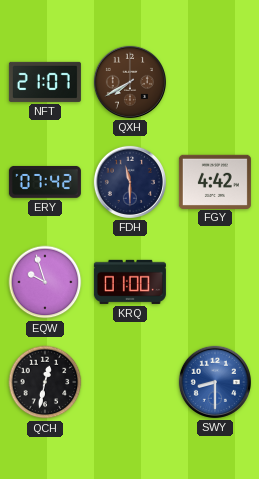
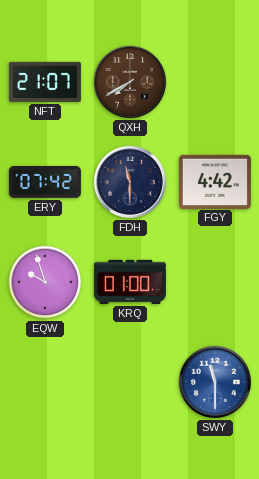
QCH: 12:32 -> none
SWY: 8:30 -> 11:30
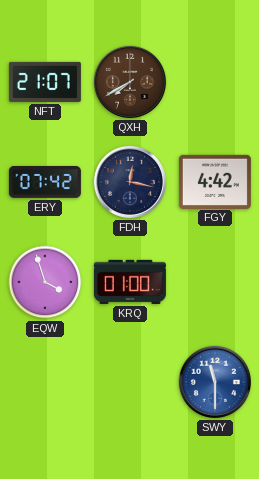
FDH: 11:30 -> 12:17
EQW: 9:57 -> 3:57
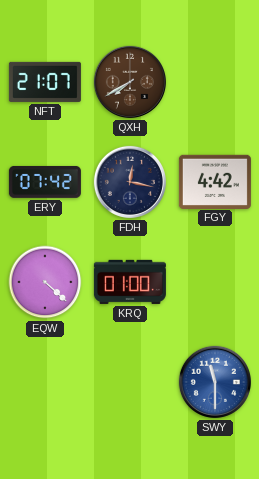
EQW: 3:57 -> 4:22
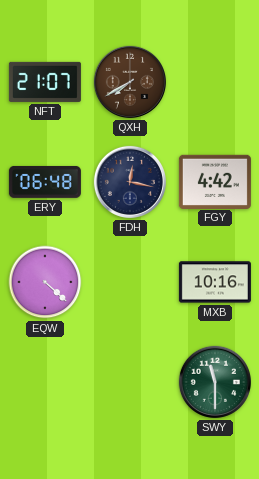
ERY: 07:42 -> 06:48
KRQ: 01:00 -> none
MXB: none -> 10:16
SWY dial: blue -> green
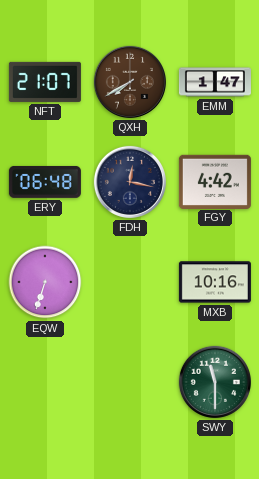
EMM: none -> 1:47
EQW: 4:22 -> 6:33
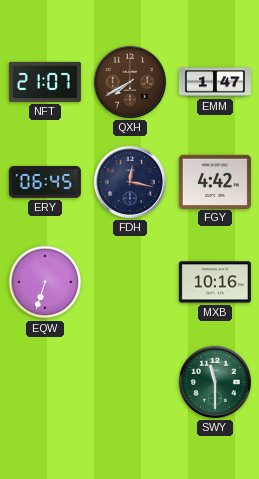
ERY: 06:48 -> 06:45
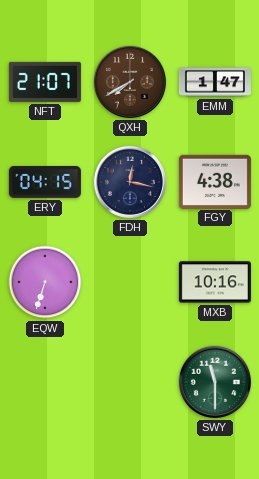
ERY: 06:45 -> 04:15
FGY: 4:42 -> 4:38
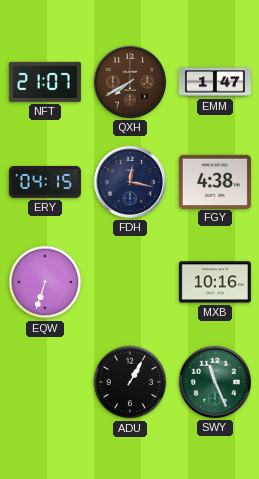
ADU: none -> 1:05
SWY: 11:30 -> 11:26
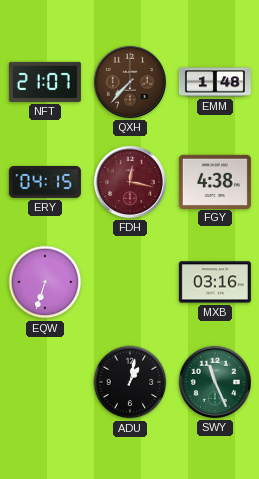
QXH: 7:40 -> 7:37
EMM: 1:47 -> 1:48
FDH dial: navy -> burgundy
MXB: 10:16 -> 03:16
ADU: 1:05 -> 1:02
